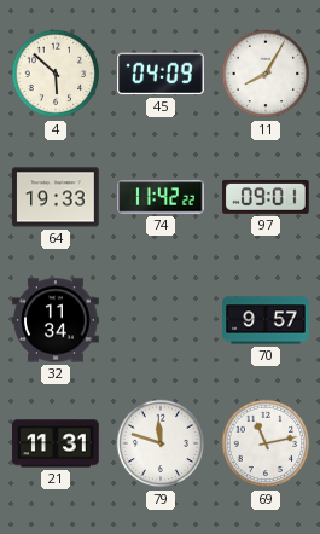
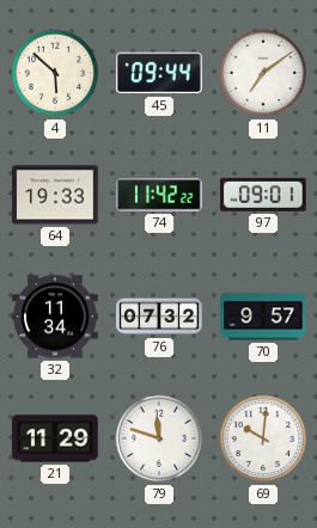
45: 04:09 -> 09:44
11: 8:05 -> 7:09
76: none -> 07:32
21: 11:31 -> 11:29
69: 11:13 -> 10:01
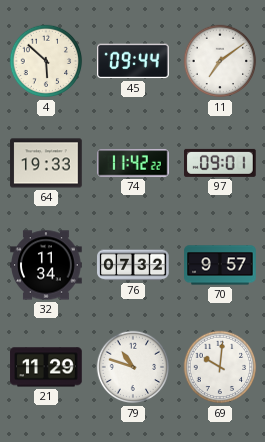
79: 11:48 -> 10:48
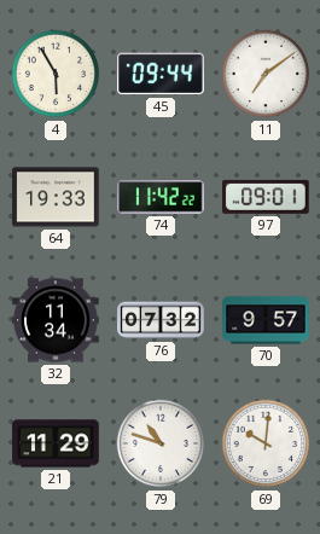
4: 5:52 -> 5:55
